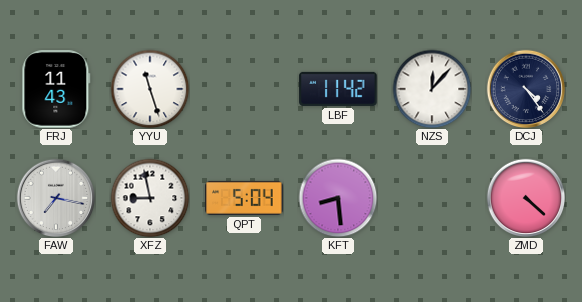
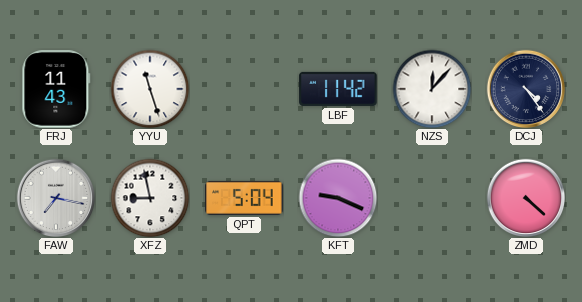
KFT: 8:29 -> 9:19
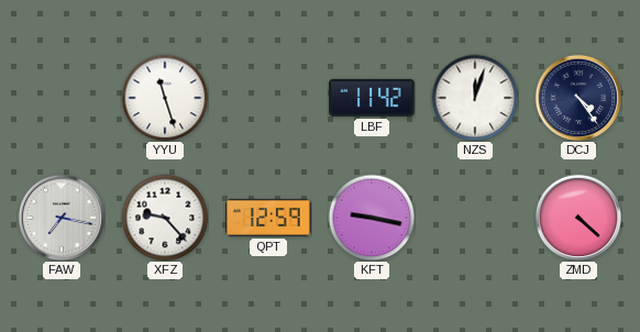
FRJ: 11:43 -> none
NZS: 12:07 -> 12:03
XFZ: 8:58 -> 9:23
QPT: 5:04 -> 12:59
KFT: 9:19 -> 9:17
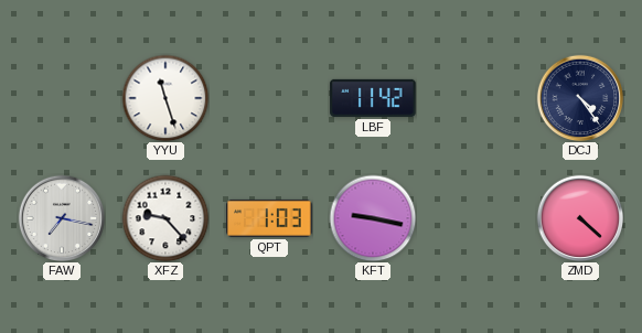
NZS: 12:03 -> none
QPT: 12:59 -> 1:03
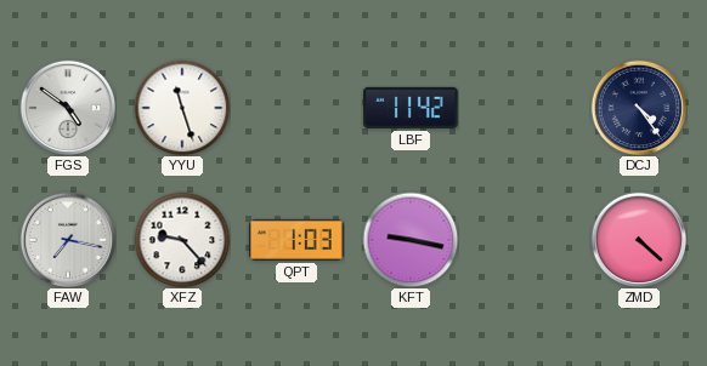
FGS: none -> 4:51
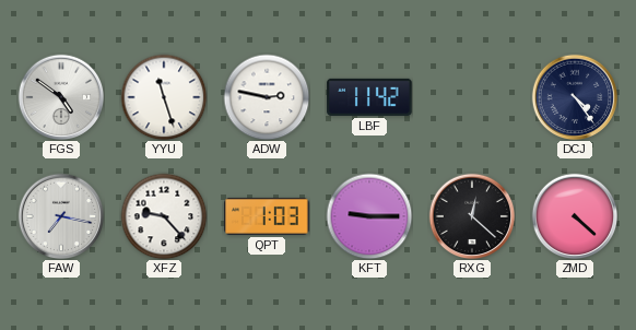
ADW: none -> 2:47
KFT: 9:17 -> 9:15
RXG: none -> 12:22
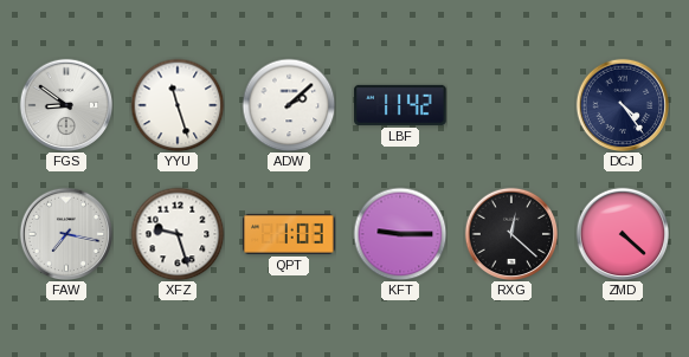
FGS: 4:51 -> 8:51
ADW: 2:47 -> 2:08
XFZ: 9:23 -> 9:27
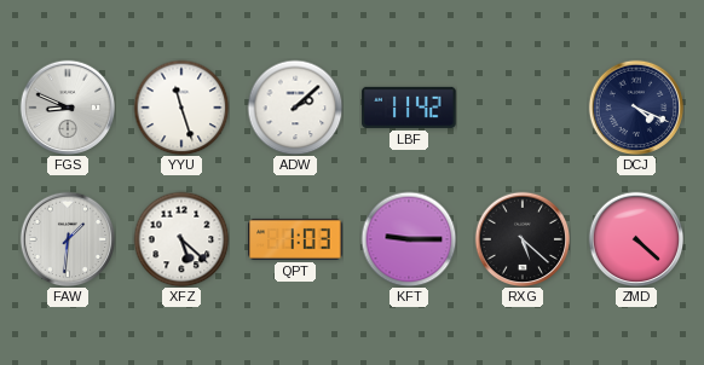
FGS: 8:51 -> 8:49
DCJ: 4:24 -> 4:19
FAW: 7:17 -> 1:31
XFZ: 9:27 -> 5:22
RXG: 12:22 -> 5:22
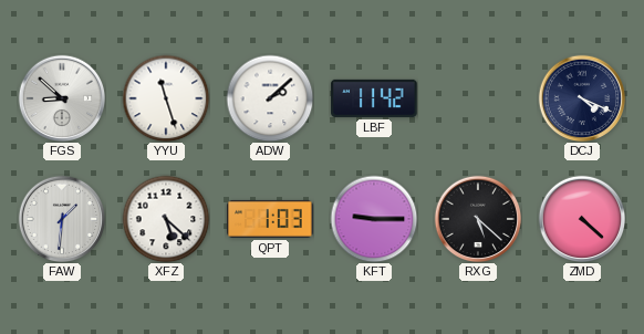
FGS: 8:49 -> 8:52
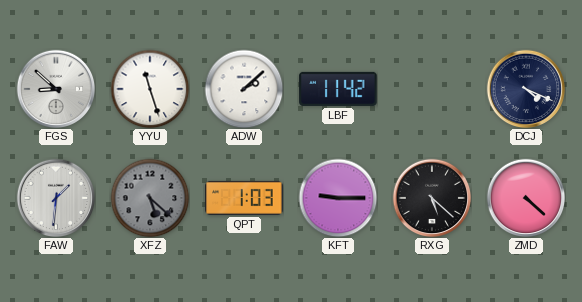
XFZ dial: white -> grey
